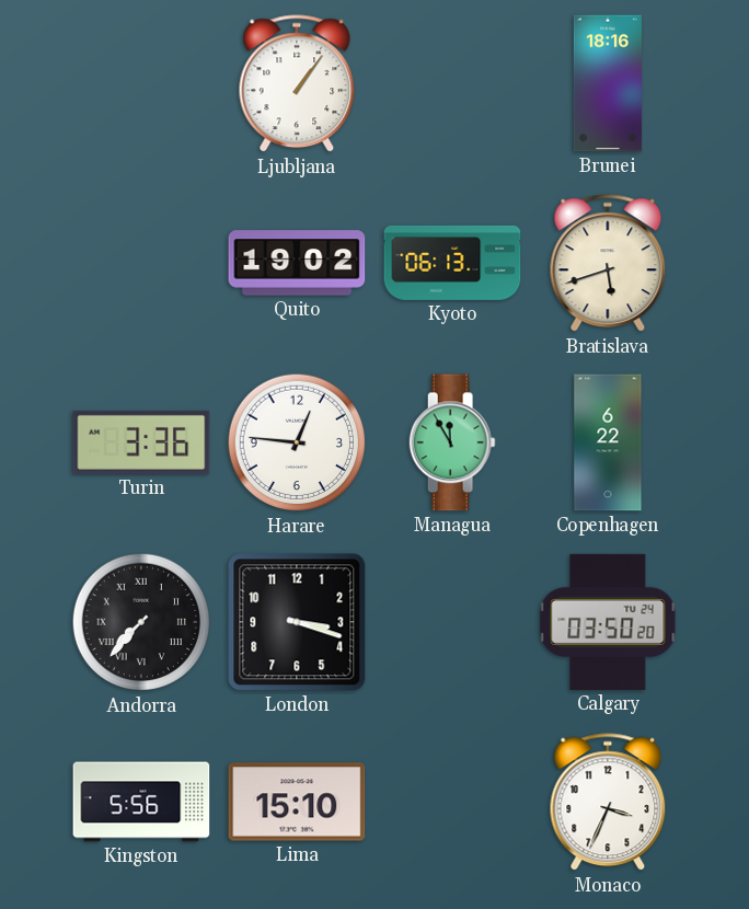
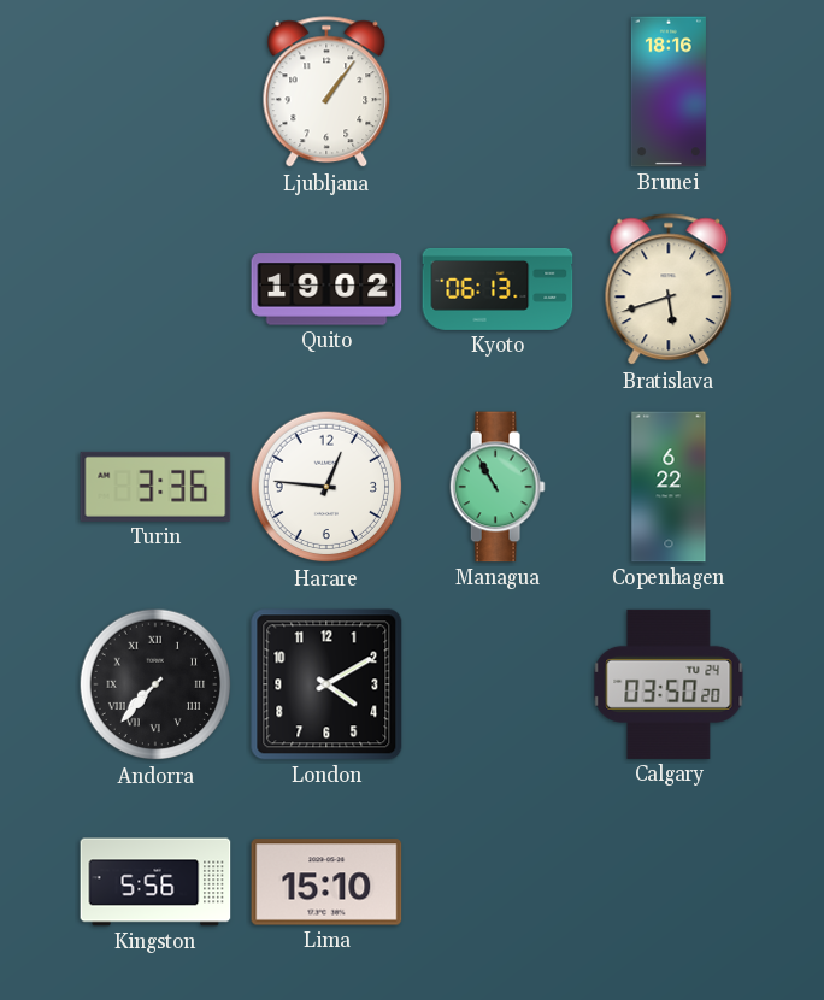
Managua: 11:55 -> 10:55
London: 3:18 -> 4:10
Monaco: 3:34 -> none
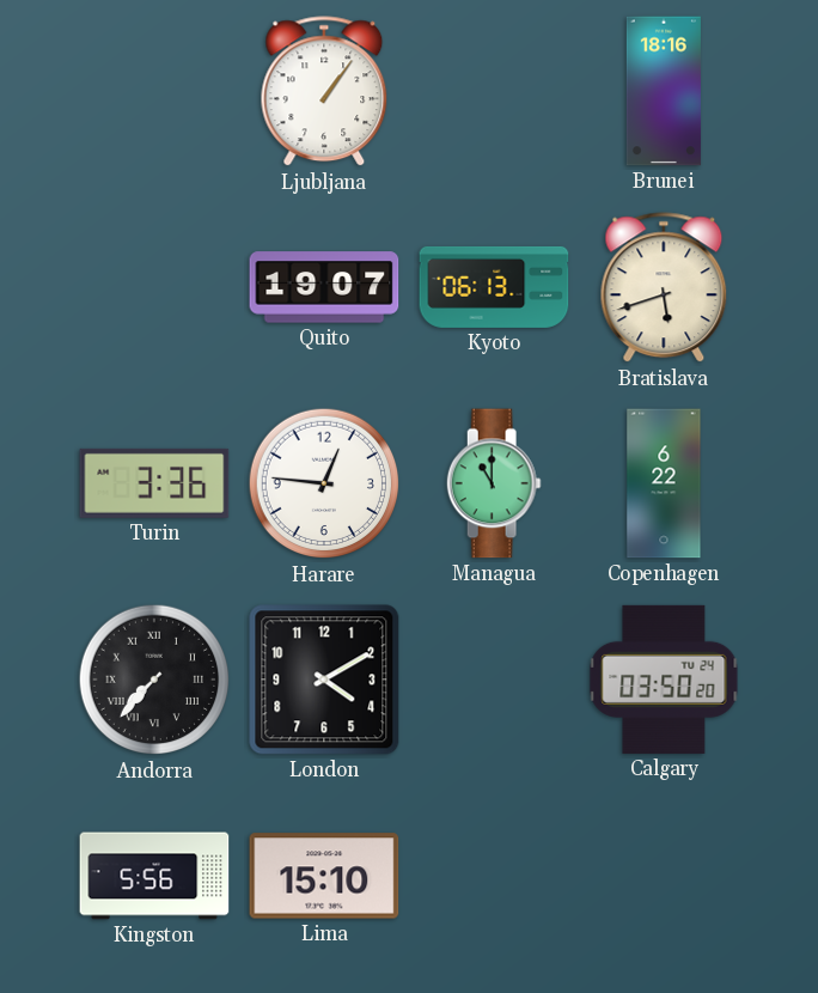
Quito: 19:02 -> 19:07
Managua: 10:55 -> 11:00
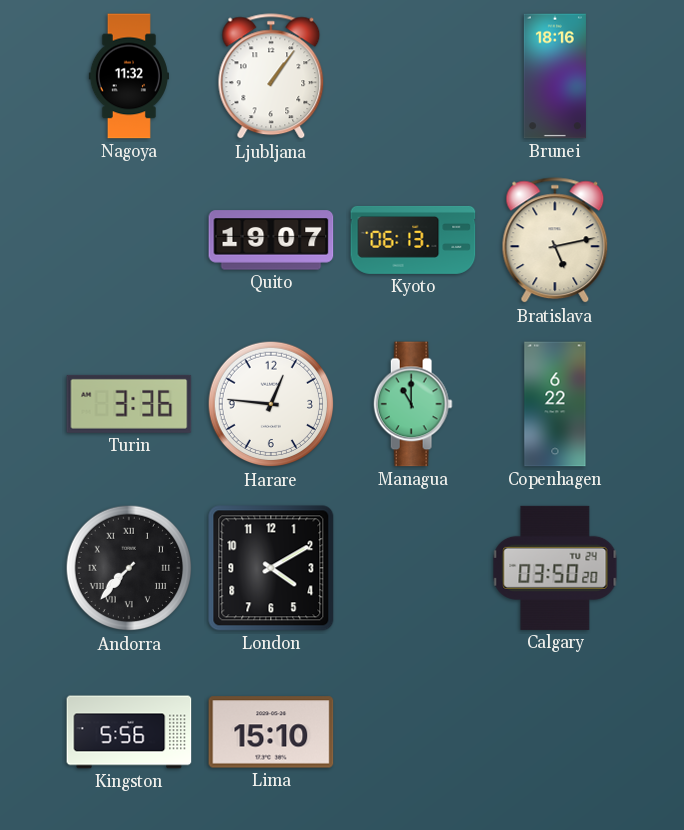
Nagoya: none -> 11:32
Bratislava: 5:42 -> 5:13
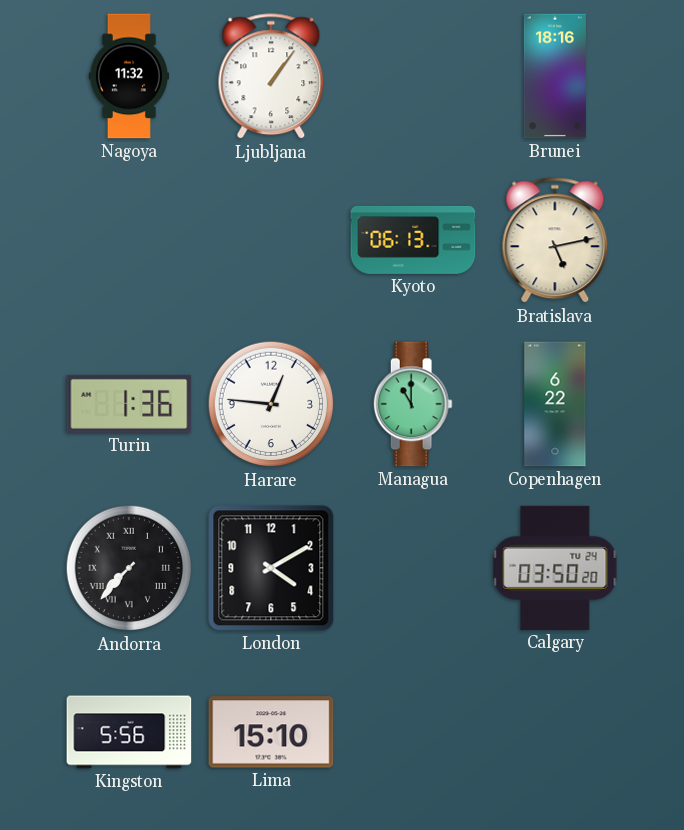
Quito: 19:07 -> none
Turin: 3:36 -> 1:36
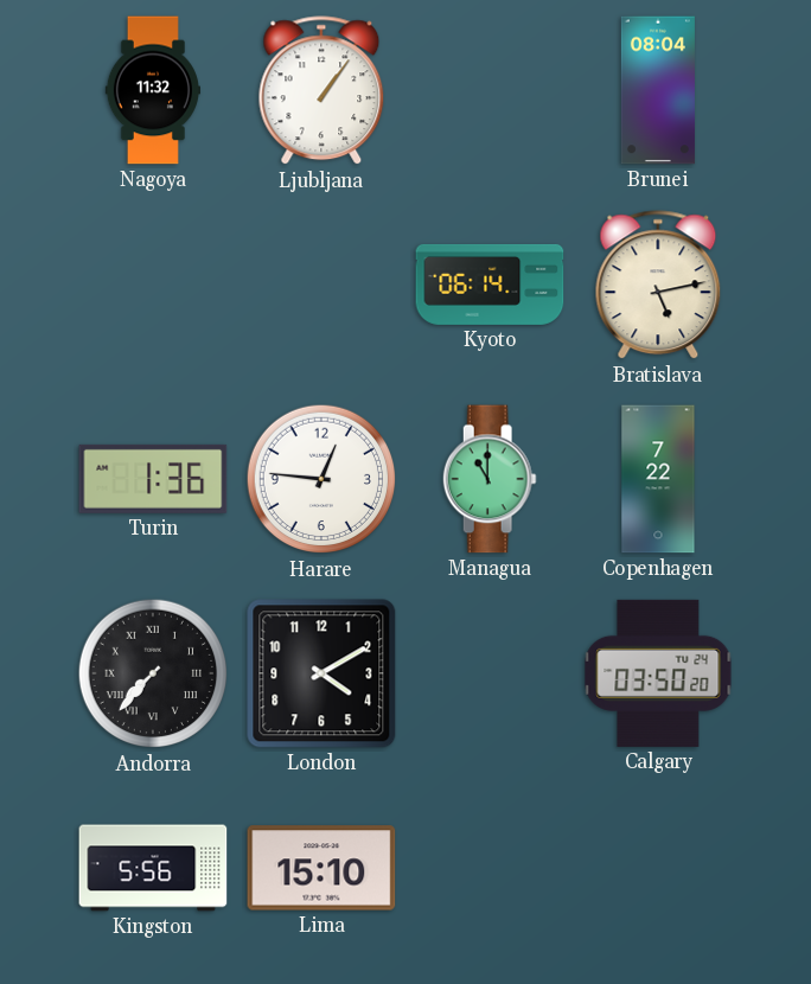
Brunei: 18:16 -> 08:04
Kyoto: 06:13 -> 06:14
Copenhagen: 6:22 -> 7:22
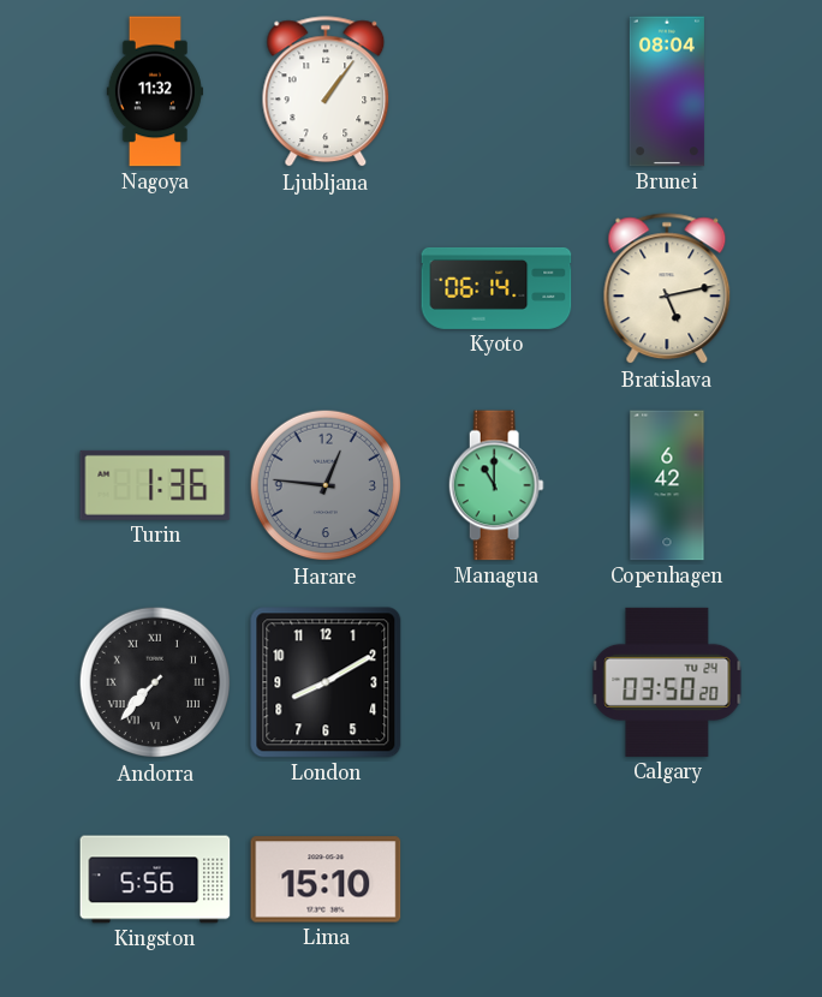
Harare dial: white -> grey
Copenhagen: 7:22 -> 6:42
London: 4:10 -> 8:10
